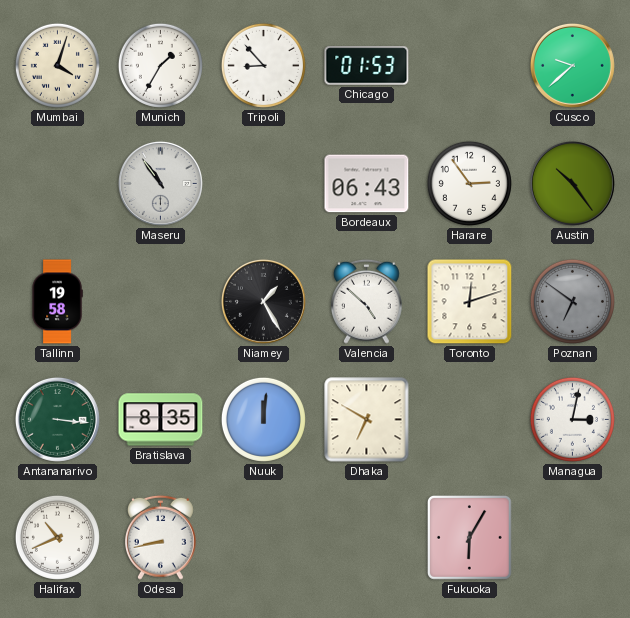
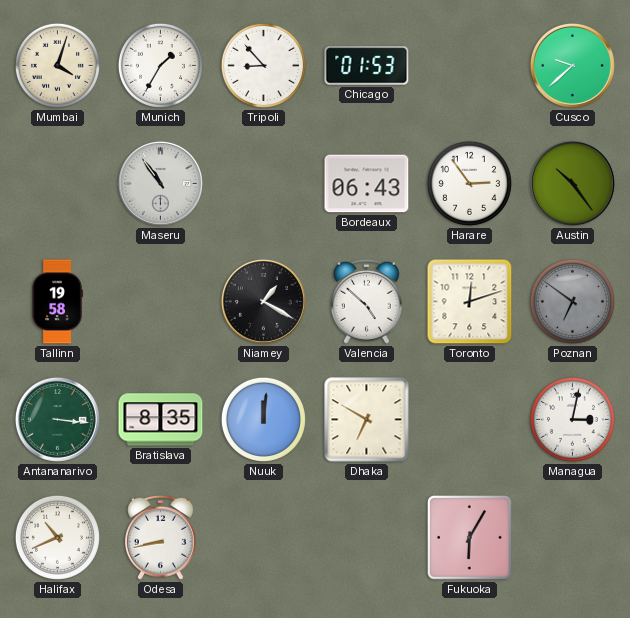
Niamey: 1:25 -> 1:20
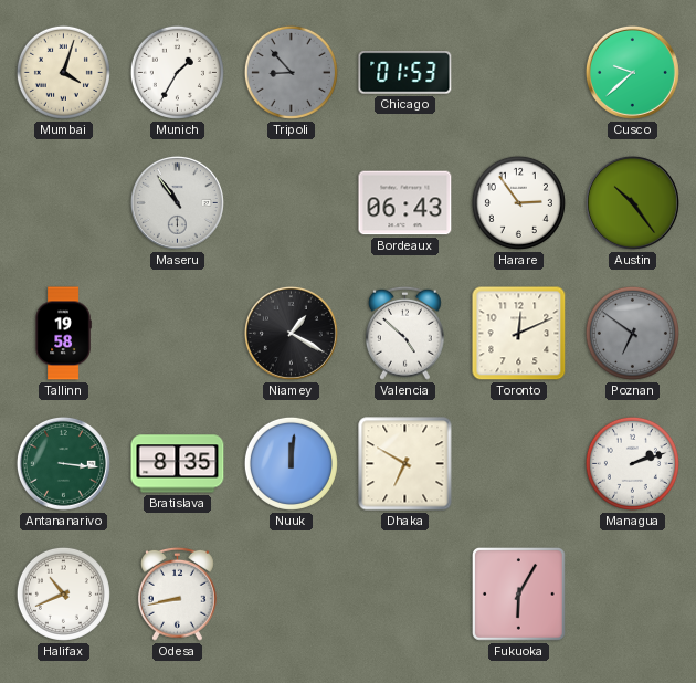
Tripoli dial: white -> grey
Toronto: 12:12 -> 12:11
Managua: 3:02 -> 2:12
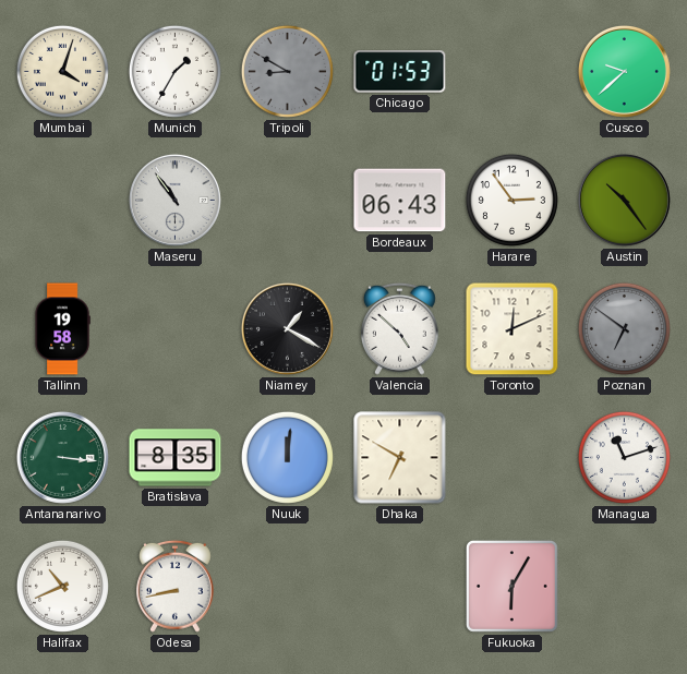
Tripoli: 8:53 -> 8:50
Managua: 2:12 -> 11:12
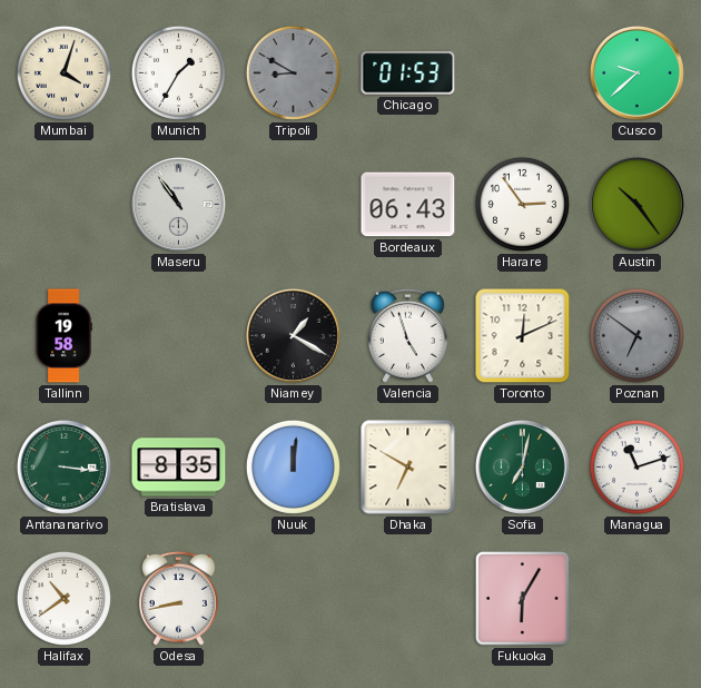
Valencia: 4:52 -> 4:57
Sofia: none -> 7:02
Halifax: 10:41 -> 10:39
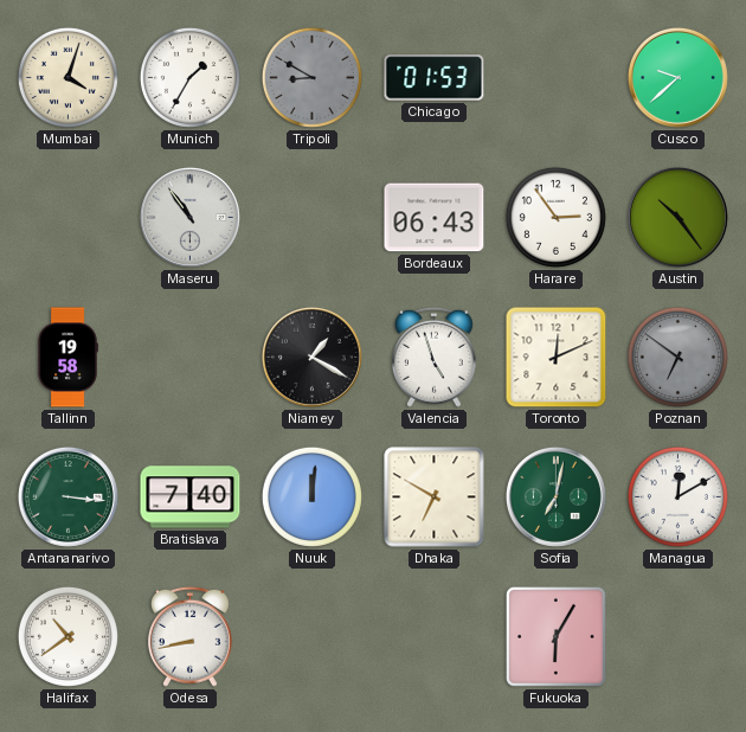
Bratislava: 8:35 -> 7:40
Managua: 11:12 -> 12:10
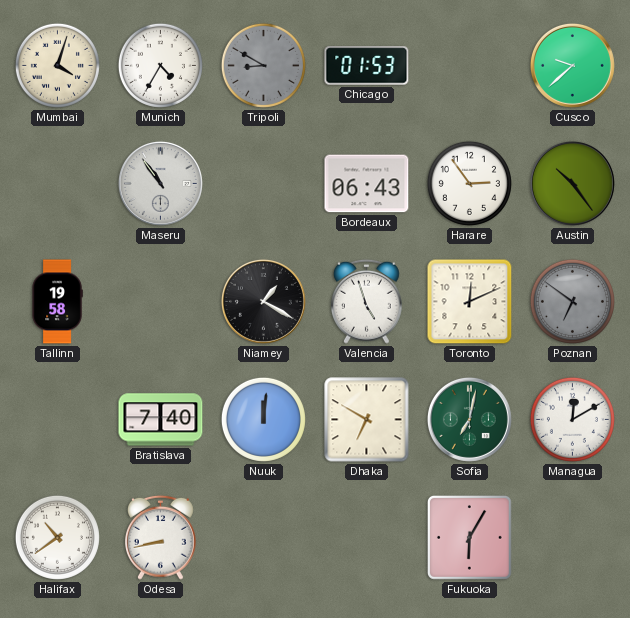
Munich: 1:35 -> 4:35
Antananarivo: 3:16 -> none
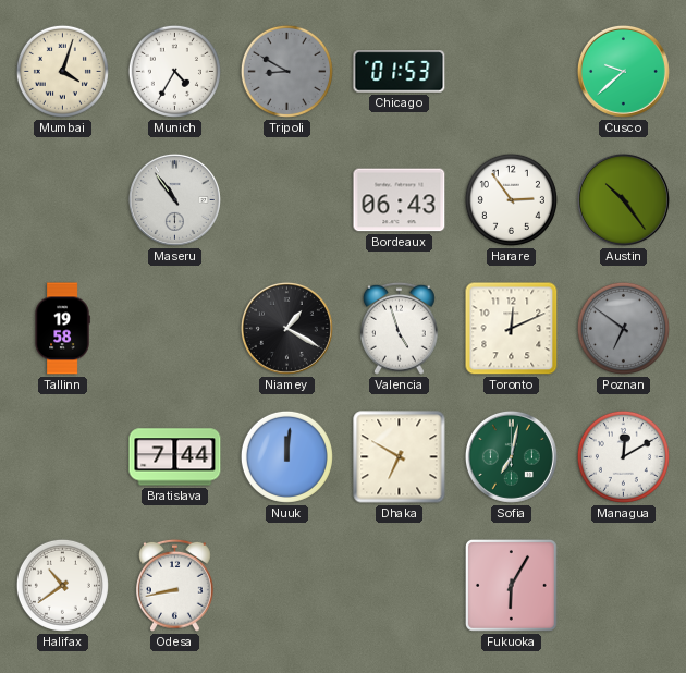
Bratislava: 7:40 -> 7:44
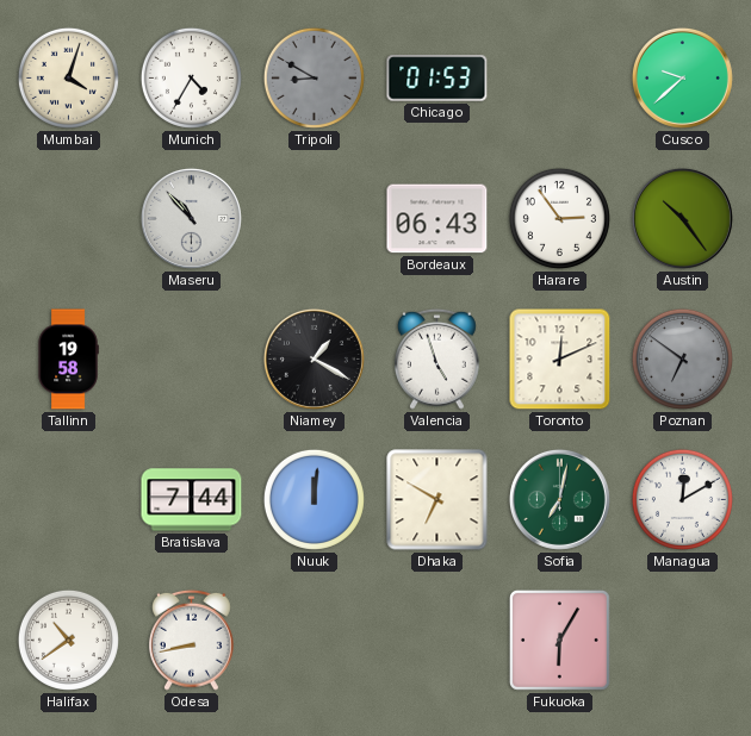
Maseru: 10:54 -> 10:53
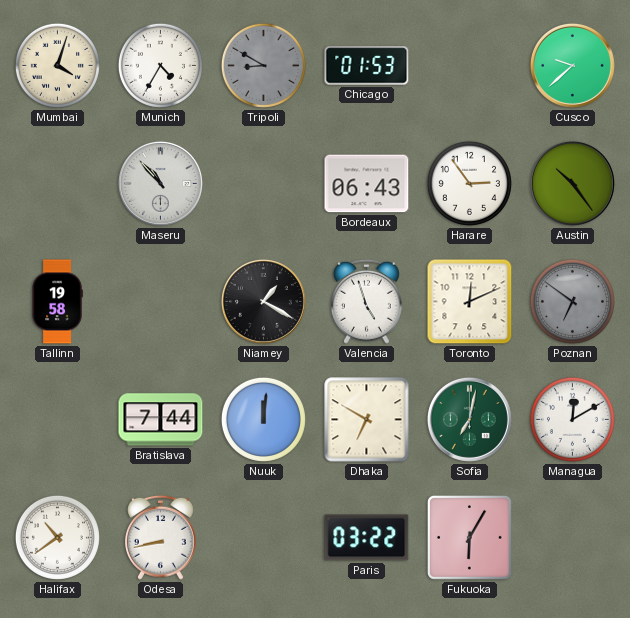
Paris: none -> 03:22
